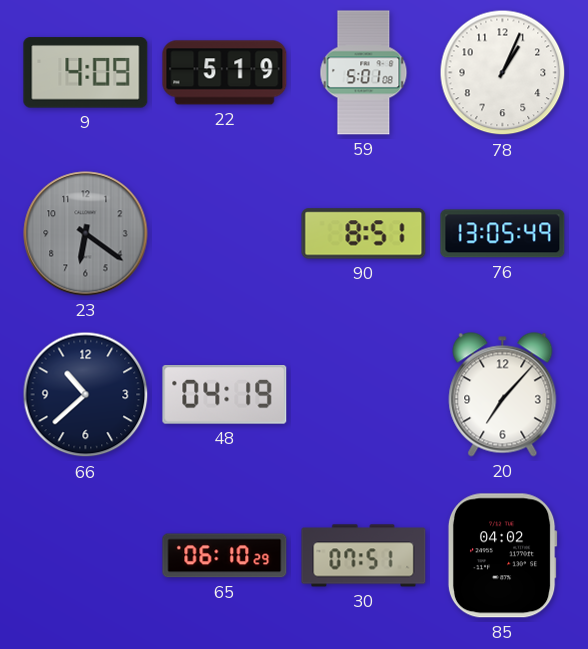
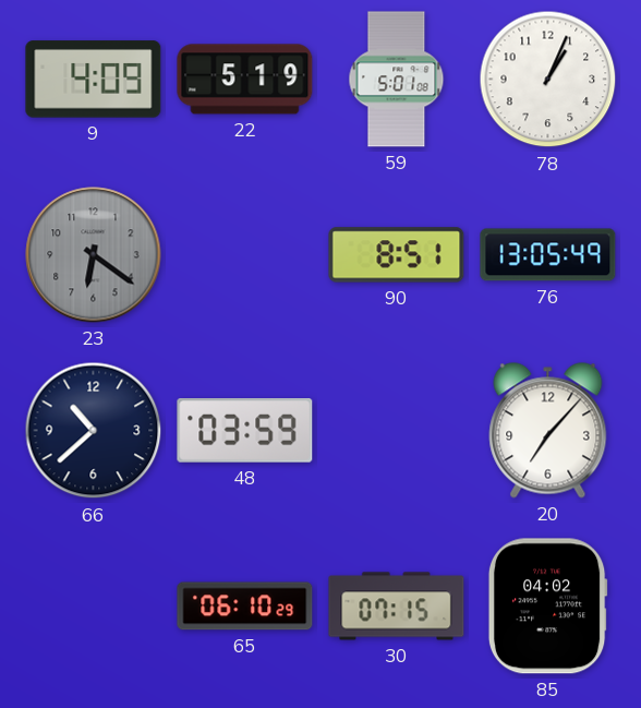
48: 04:19 -> 03:59
30: 07:51 -> 07:15
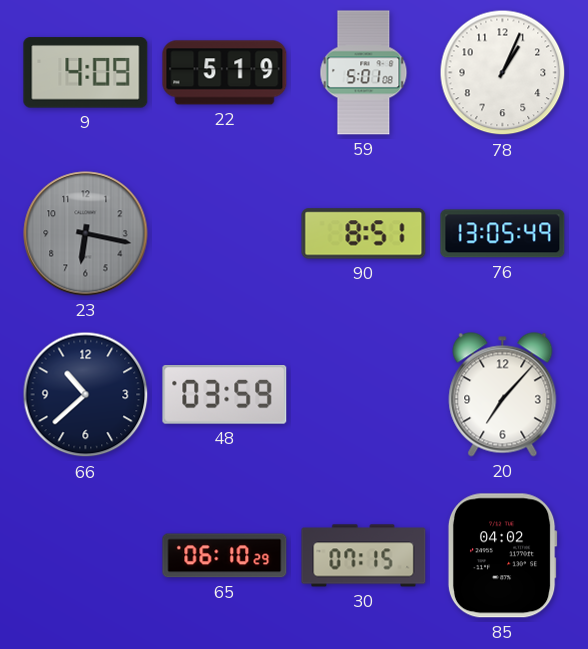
23: 6:21 -> 6:17
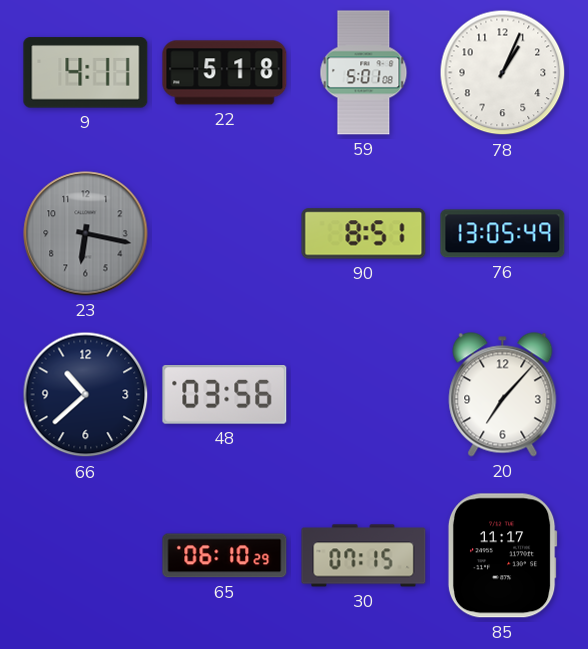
9: 4:09 -> 4:11
22: 5:19 -> 5:18
48: 03:59 -> 03:56
85: 04:02 -> 11:17
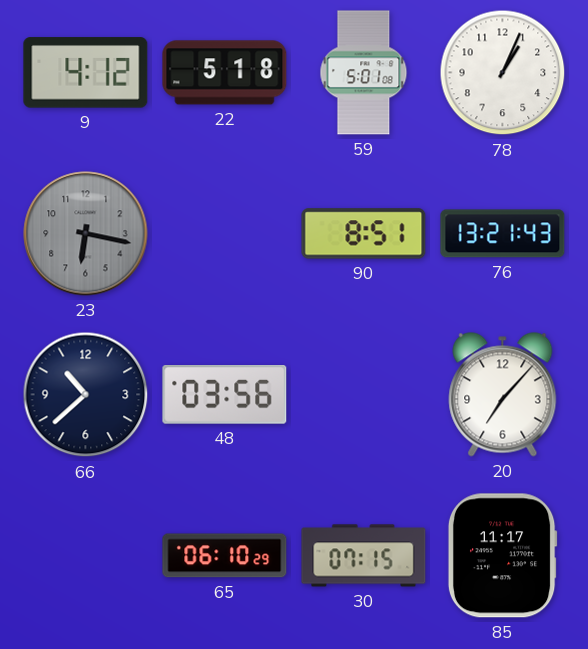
9: 4:11 -> 4:12
76: 13:05 -> 13:21
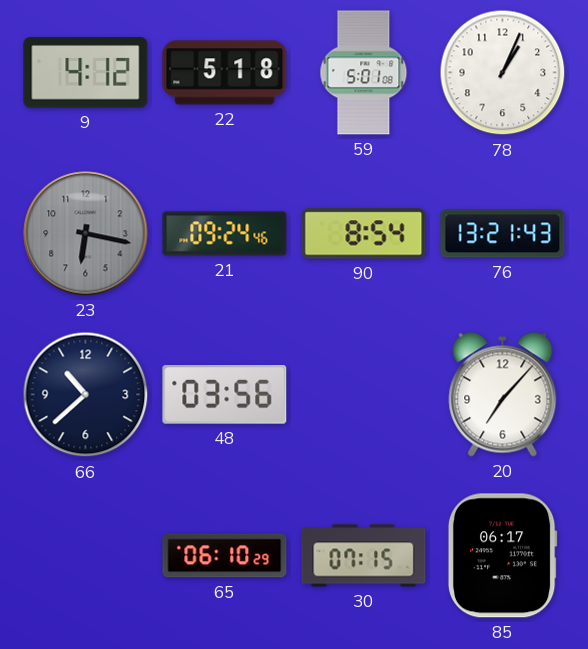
21: none -> 09:24
90: 8:51 -> 8:54
85: 11:17 -> 06:17
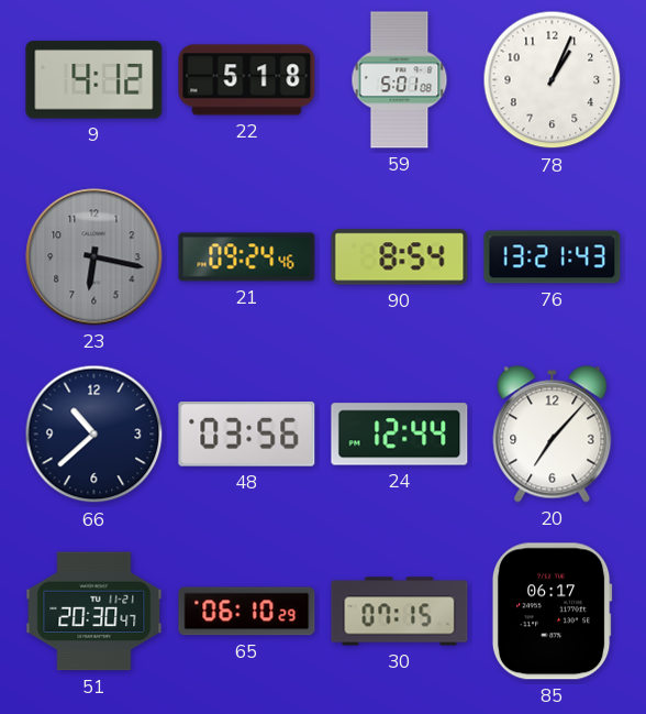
24: none -> 12:44
51: none -> 20:30
